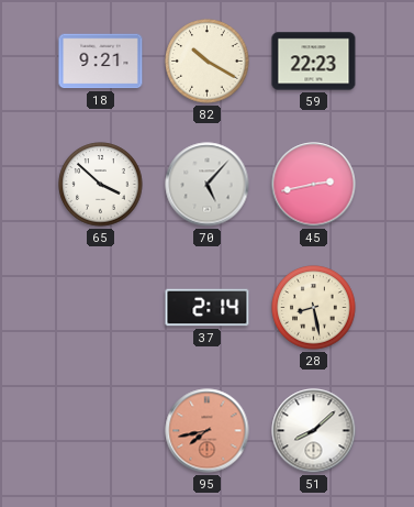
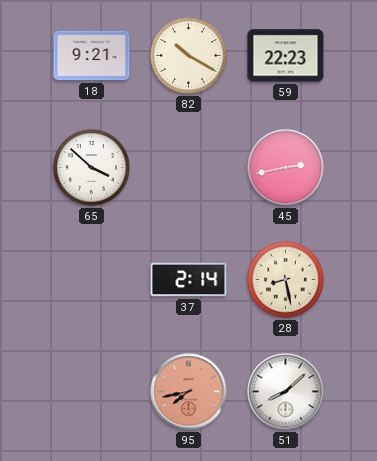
70: 5:07 -> none
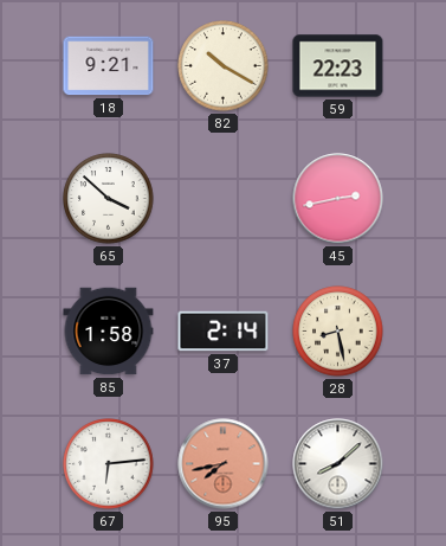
85: none -> 1:58
67: none -> 6:14
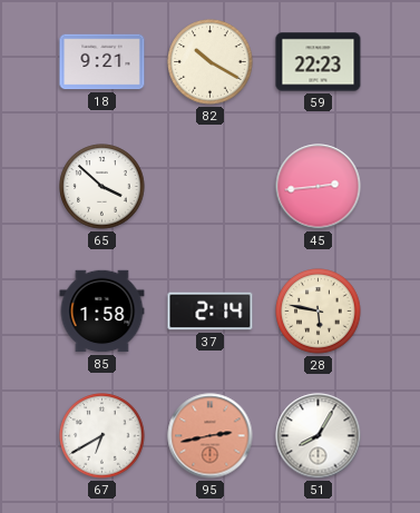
45: 2:43 -> 2:44
28: 8:28 -> 5:47
67: 6:14 -> 6:40
95: 7:43 -> 2:43
51: 8:08 -> 8:05
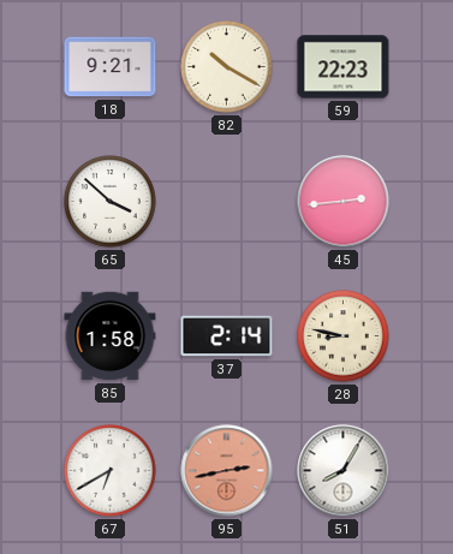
28: 5:47 -> 8:47
